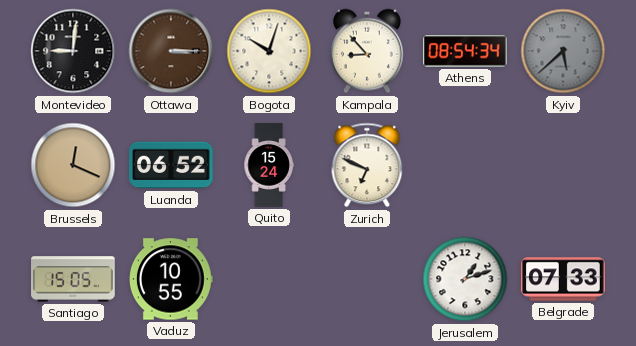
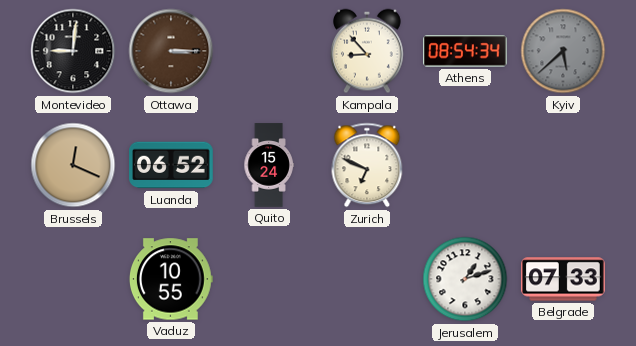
Bogota: 10:03 -> none
Santiago: 15:05 -> none
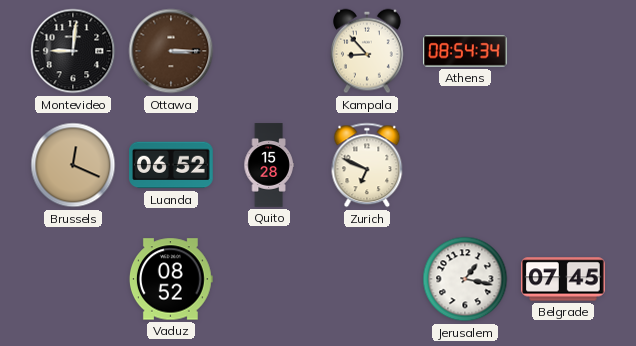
Kyiv: 5:38 -> none
Quito: 15:24 -> 15:28
Vaduz: 10:55 -> 08:52
Jerusalem: 1:12 -> 1:17
Belgrade: 07:33 -> 07:45
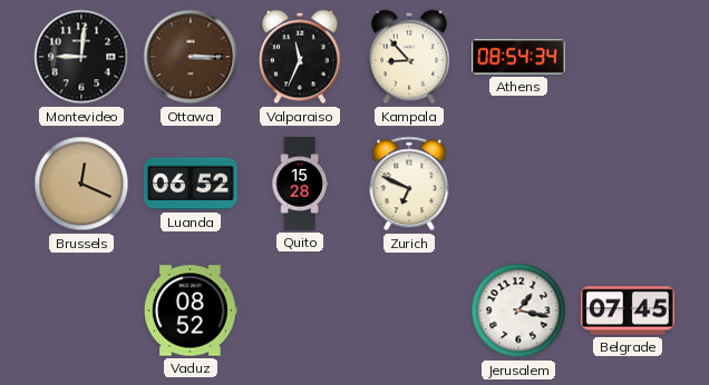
Valparaiso: none -> 11:34
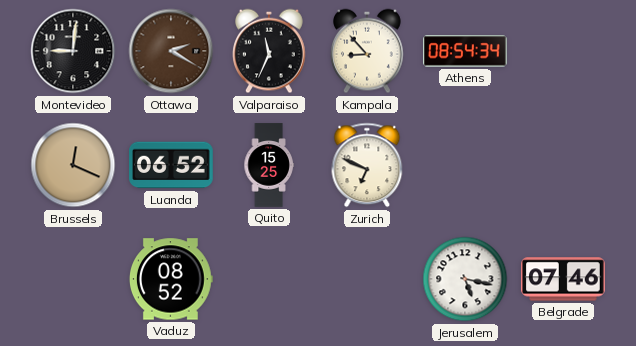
Ottawa: 3:15 -> 2:20
Quito: 15:28 -> 15:25
Jerusalem: 1:17 -> 5:17
Belgrade: 07:45 -> 07:46
